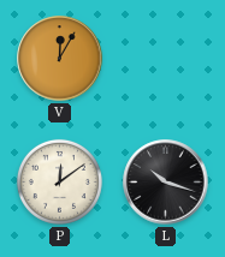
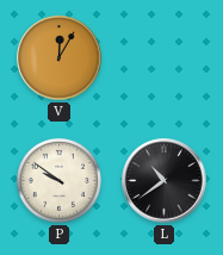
P: 12:09 -> 9:51
L: 10:18 -> 10:39
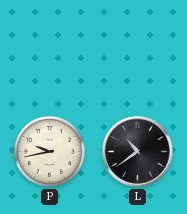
V: 12:05 -> none
P: 9:51 -> 9:43
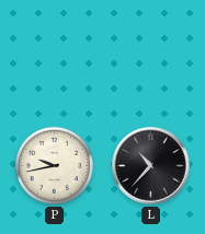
L: 10:39 -> 10:37
